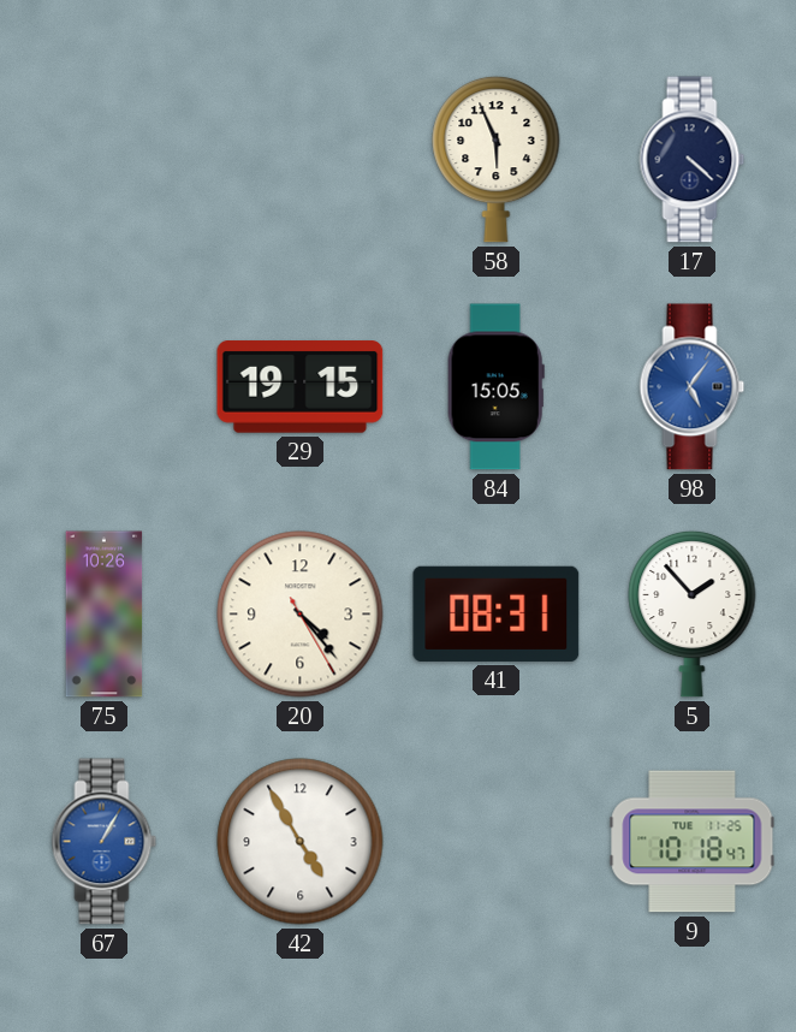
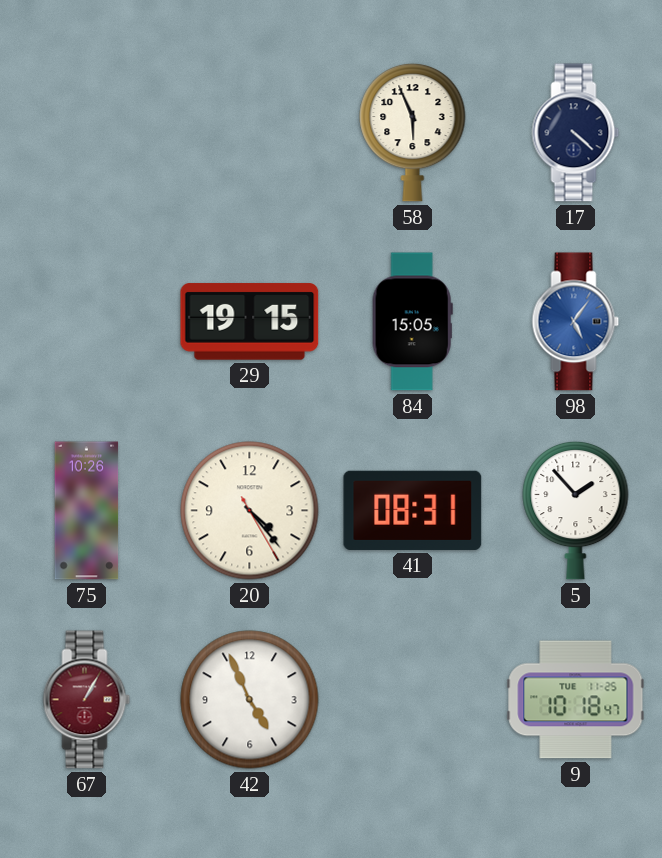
67 dial: blue -> burgundy
42: 4:55 -> 4:56
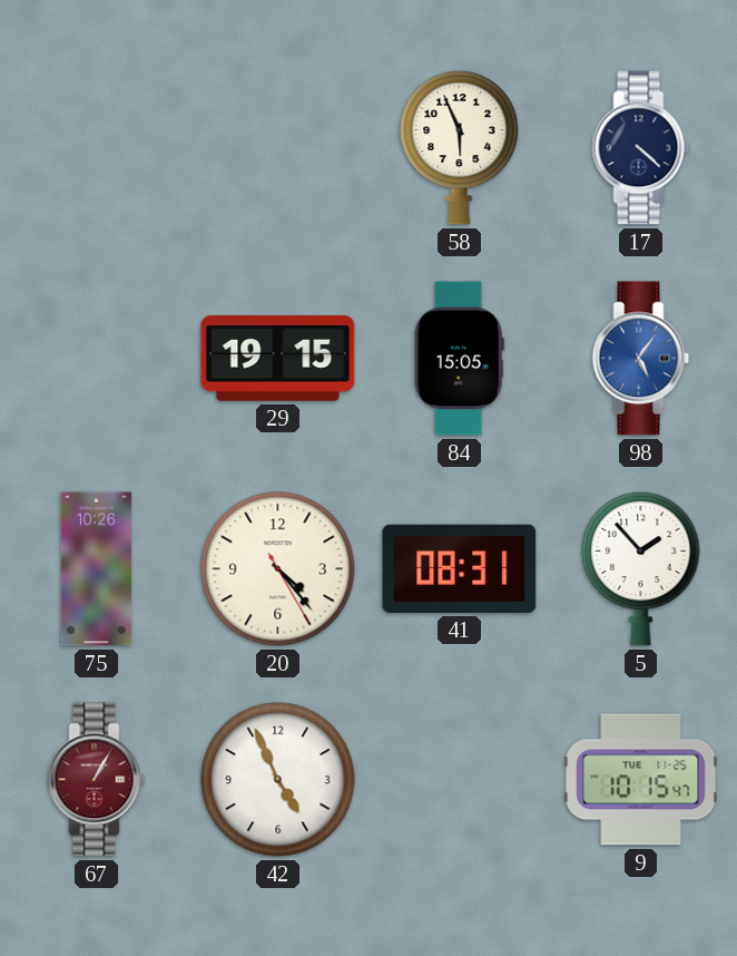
9: 10:18 -> 10:15
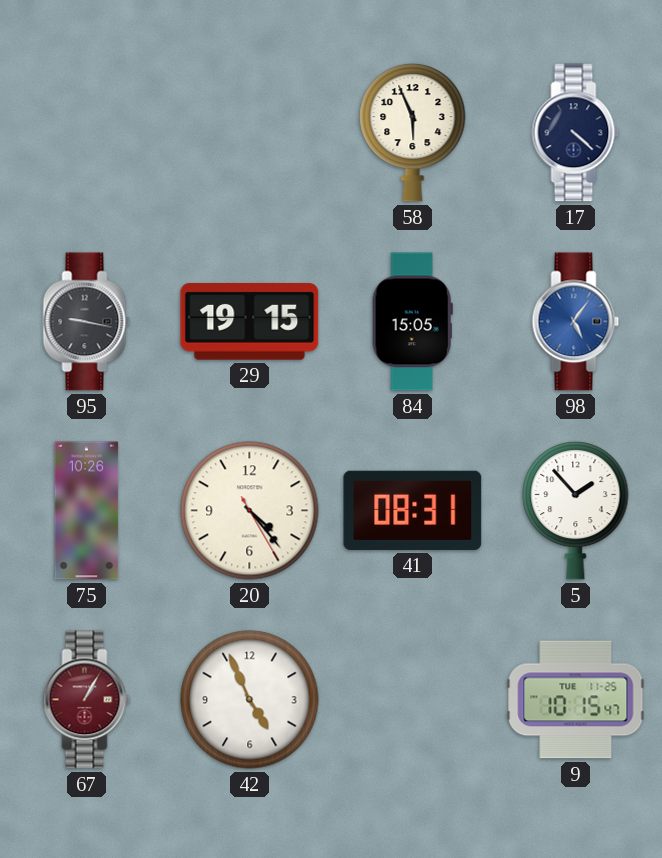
95: none -> 9:17
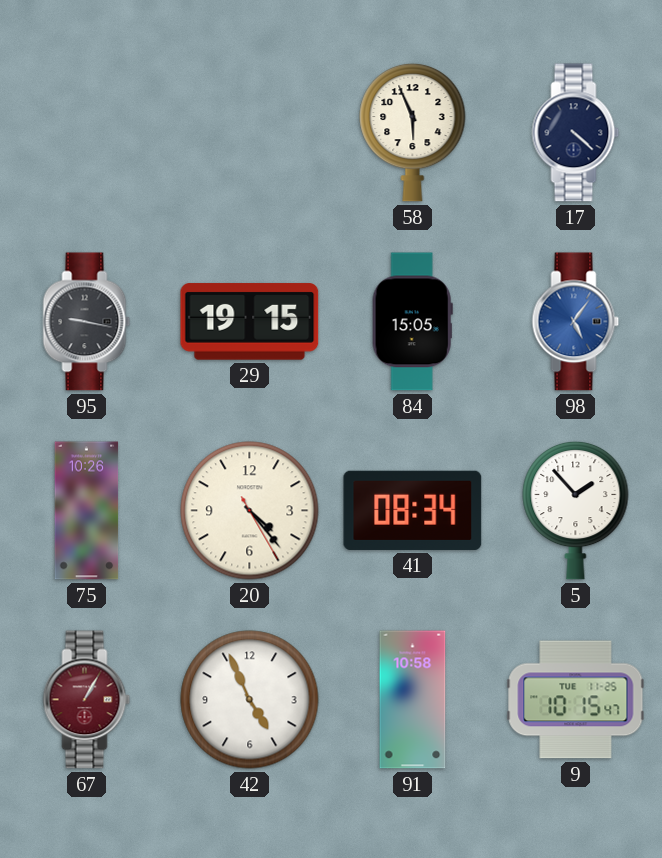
41: 08:31 -> 08:34
91: none -> 10:58
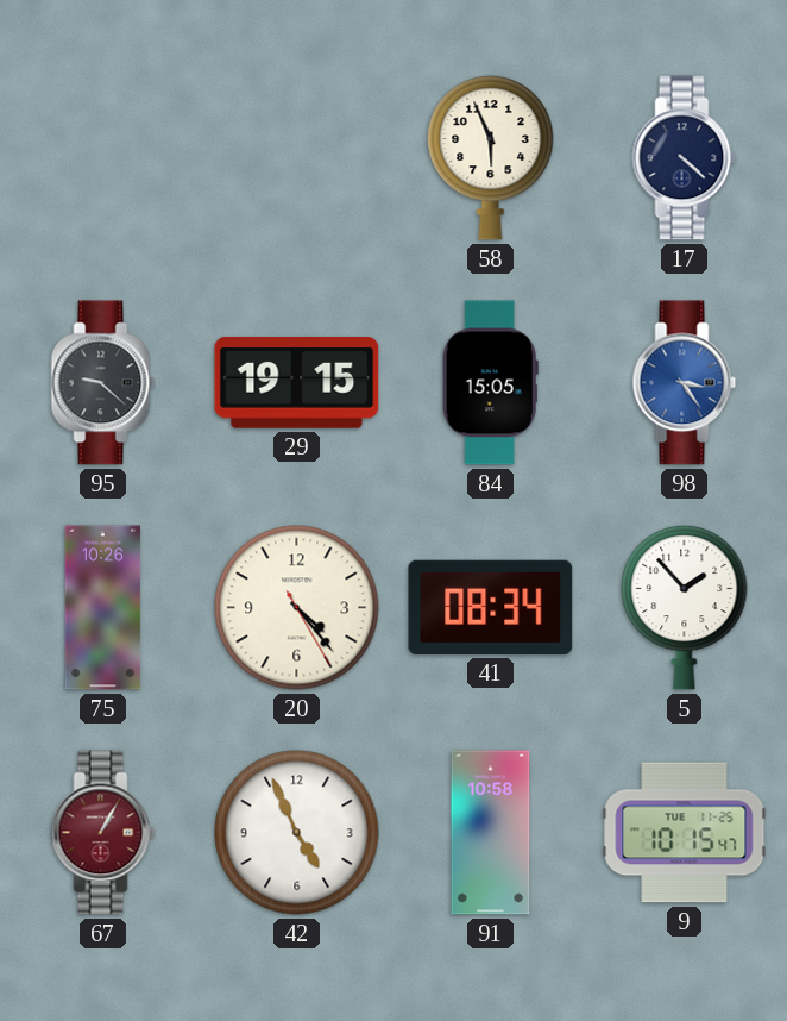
95: 9:17 -> 9:22
98: 5:06 -> 3:24
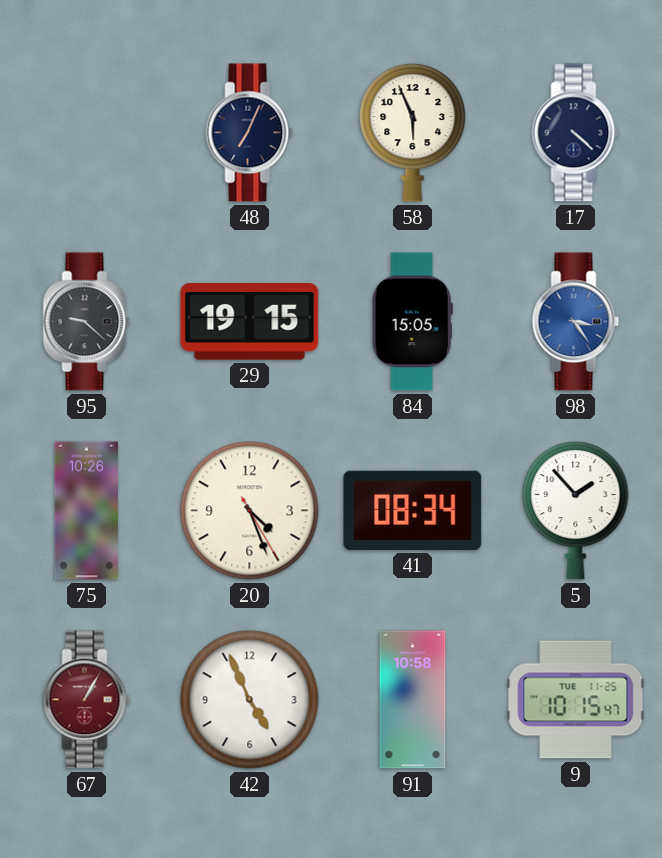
48: none -> 7:04
20: 4:23 -> 4:26
